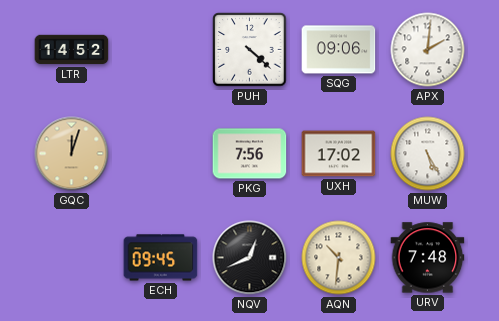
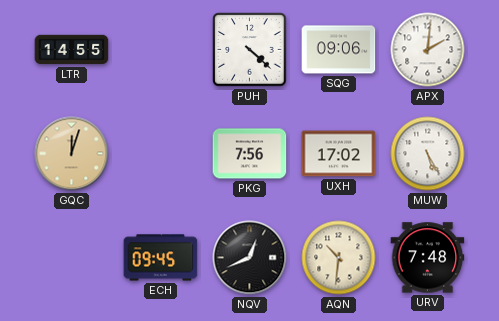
LTR: 14:52 -> 14:55
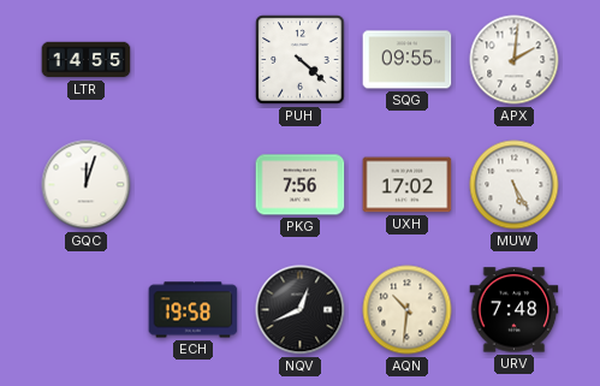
SQG: 09:06 -> 09:55
GQC dial: champagne -> white
ECH: 09:45 -> 19:58
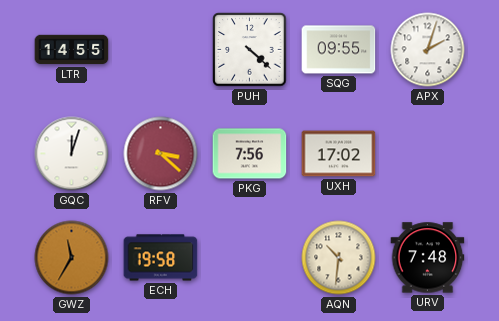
APX: 2:01 -> 2:03
RFV: none -> 3:22
MUW: 5:25 -> none
GWZ: none -> 11:35
NQV: 12:41 -> none
